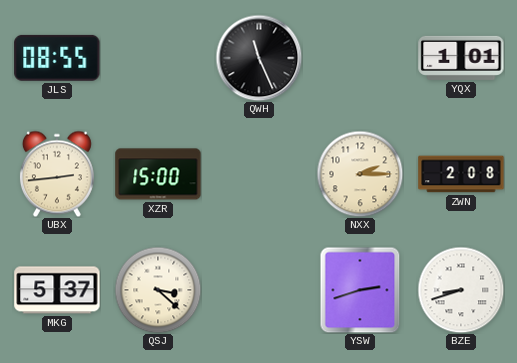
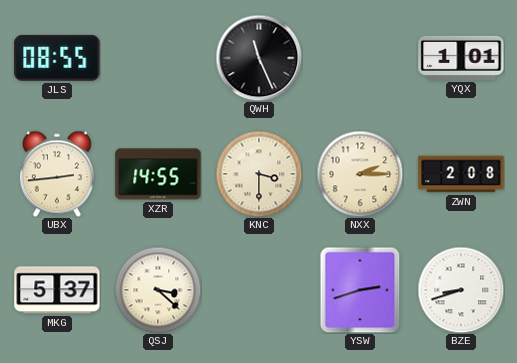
XZR: 15:00 -> 14:55
KNC: none -> 3:30
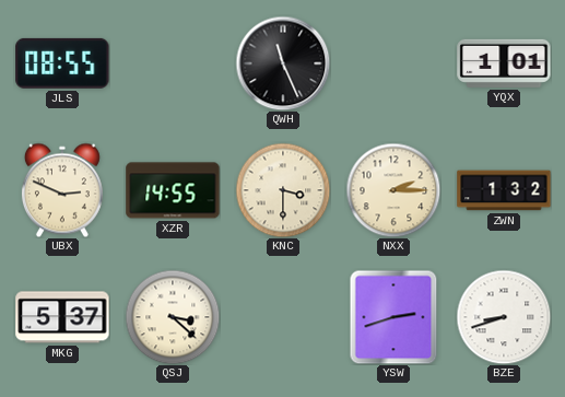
UBX: 2:44 -> 2:49
ZWN: 2:08 -> 1:32
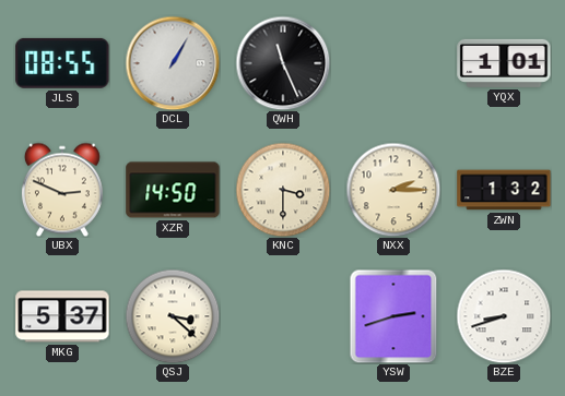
DCL: none -> 1:05
XZR: 14:55 -> 14:50
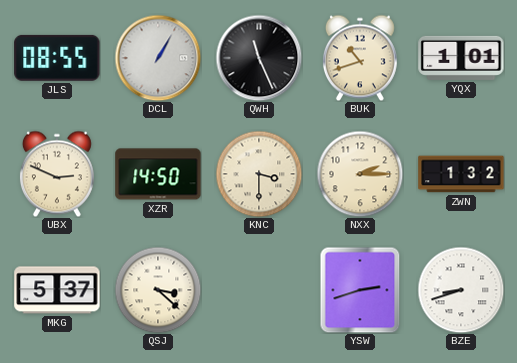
BUK: none -> 10:42
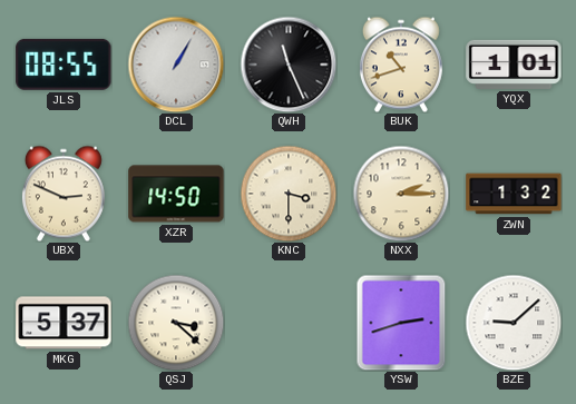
BZE: 8:42 -> 9:08
